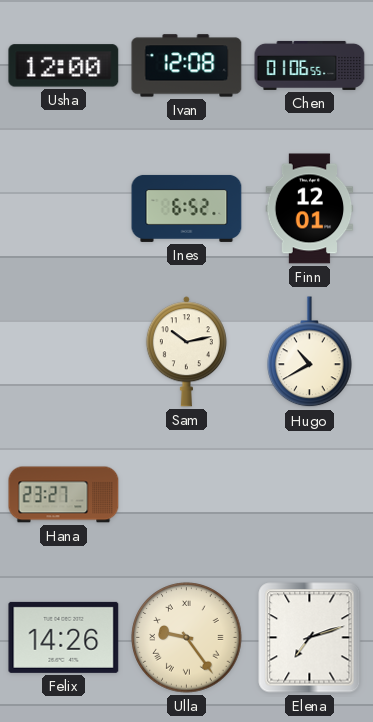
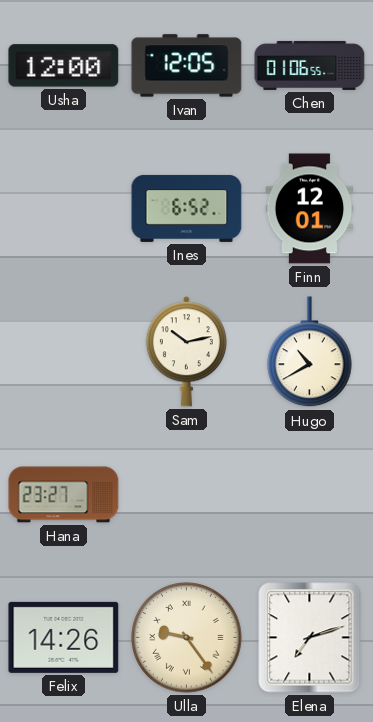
Ivan: 12:08 -> 12:05
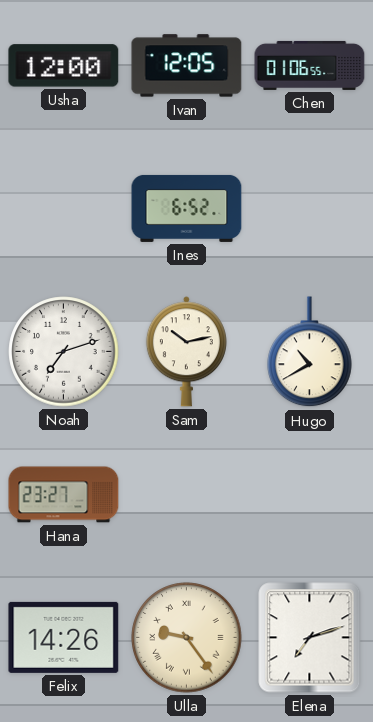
Finn: 12:01 -> none
Noah: none -> 7:12
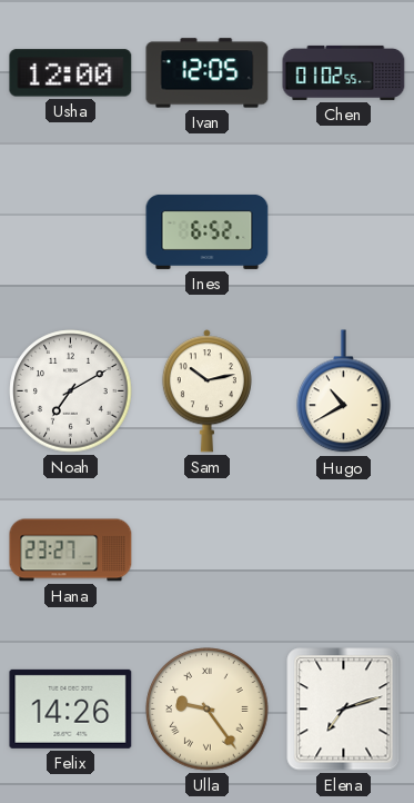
Chen: 01:06 -> 01:02
Noah: 7:12 -> 7:10
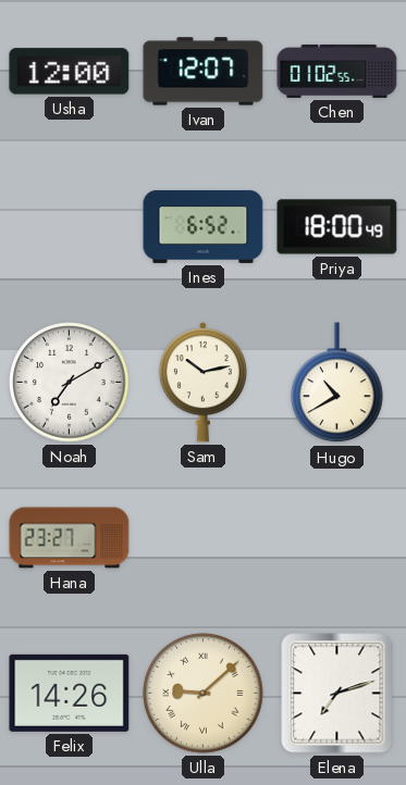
Ivan: 12:05 -> 12:07
Priya: none -> 18:00
Ulla: 9:24 -> 9:08
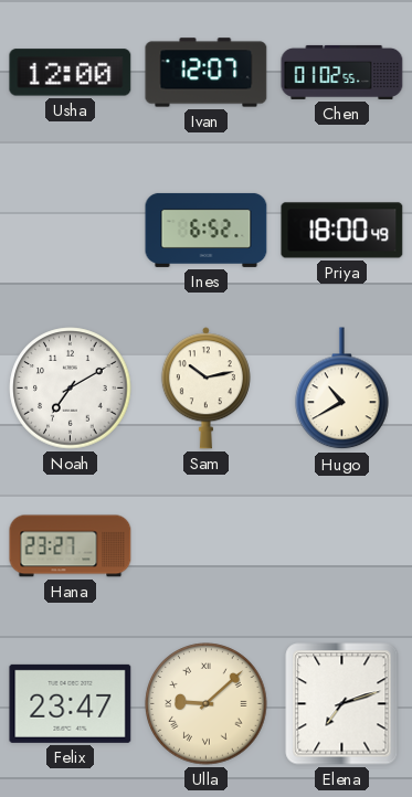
Felix: 14:26 -> 23:47
